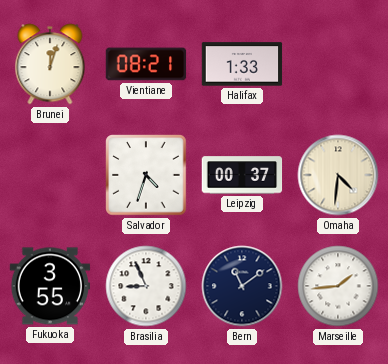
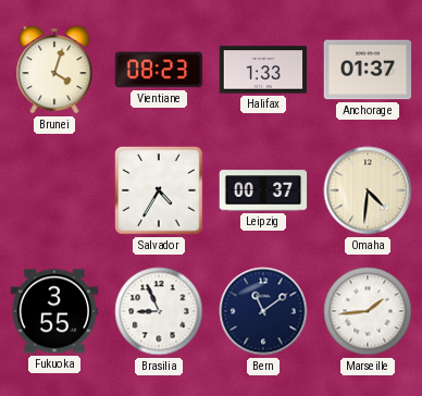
Brunei: 12:03 -> 4:03
Vientiane: 08:21 -> 08:23
Anchorage: none -> 01:37
Salvador: 4:33 -> 4:35
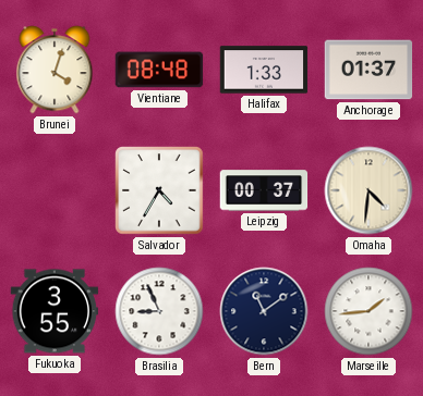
Vientiane: 08:23 -> 08:48
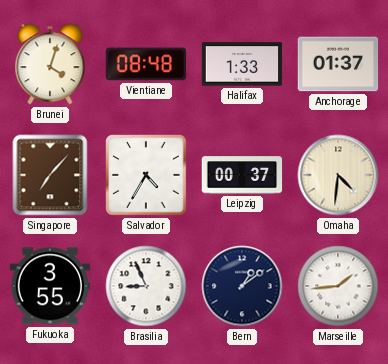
Singapore: none -> 7:07
Bern: 11:09 -> 1:09
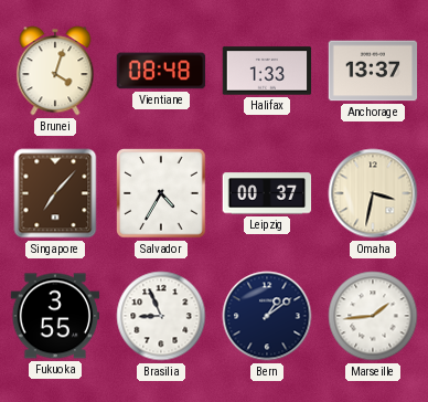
Anchorage: 01:37 -> 13:37
Omaha: 4:31 -> 3:32
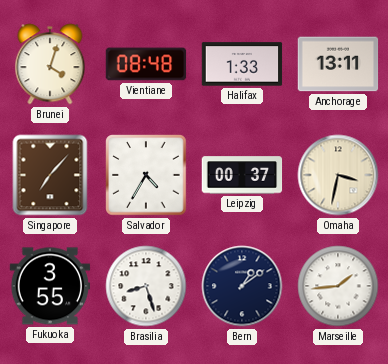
Anchorage: 13:37 -> 13:11
Brasilia: 8:56 -> 8:27
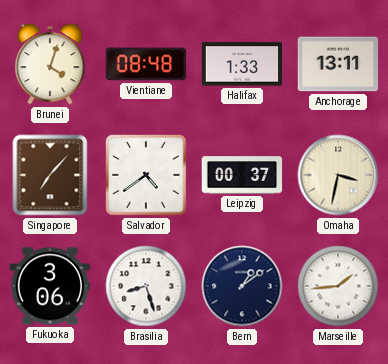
Salvador: 4:35 -> 4:39
Fukuoka: 3:55 -> 3:06
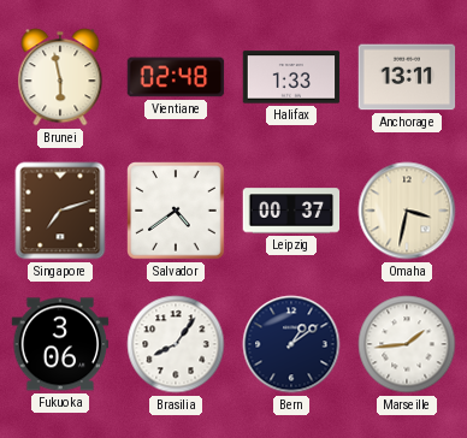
Brunei: 4:03 -> 5:58
Vientiane: 08:48 -> 02:48
Singapore: 7:07 -> 7:12
Brasilia: 8:27 -> 8:06
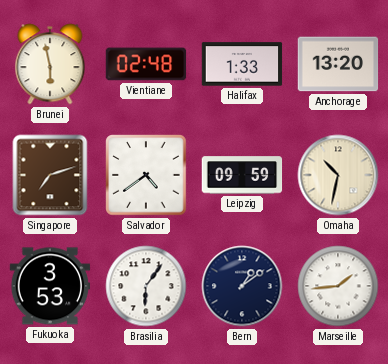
Anchorage: 13:11 -> 13:20
Leipzig: 00:37 -> 09:59
Omaha: 3:32 -> 10:32
Fukuoka: 3:06 -> 3:53
Brasilia: 8:06 -> 6:06
